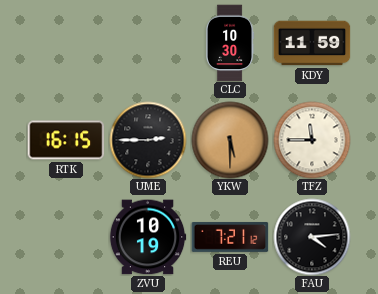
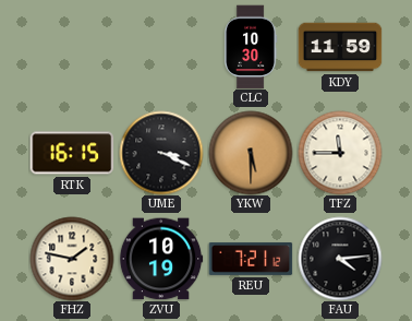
UME: 2:45 -> 3:19
FHZ: none -> 1:47
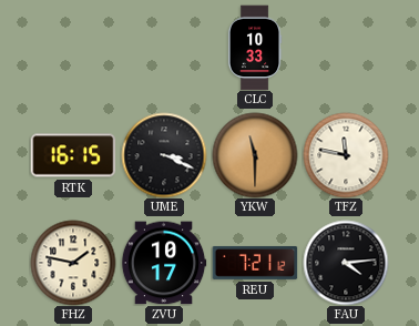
CLC: 10:30 -> 10:33
KDY: 11:59 -> none
YKW: 5:30 -> 11:30
TFZ: 11:45 -> 11:47
ZVU: 10:19 -> 10:17
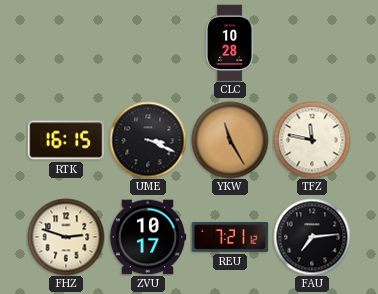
CLC: 10:33 -> 10:28
YKW: 11:30 -> 11:25
FHZ: 1:47 -> 2:48
FAU: 4:14 -> 7:14
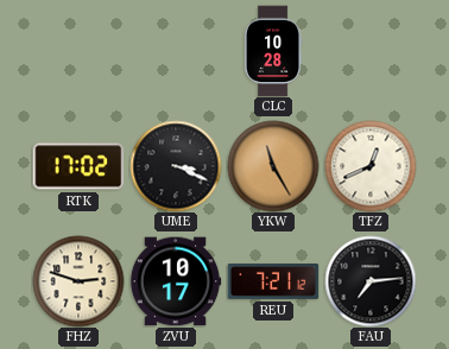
RTK: 16:15 -> 17:02
TFZ: 11:47 -> 12:41
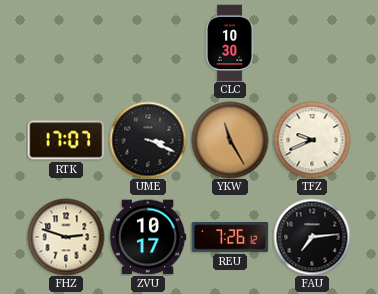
CLC: 10:28 -> 10:30
RTK: 17:02 -> 17:07
TFZ: 12:41 -> 9:41
REU: 7:21 -> 7:26
